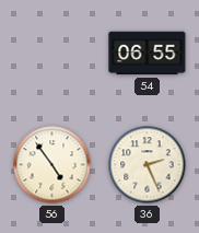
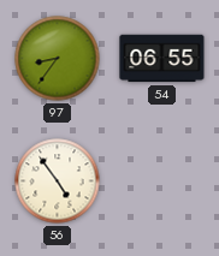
97: none -> 8:36
36: 2:26 -> none
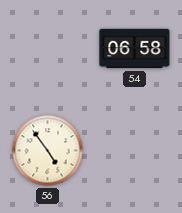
97: 8:36 -> none
54: 06:55 -> 06:58
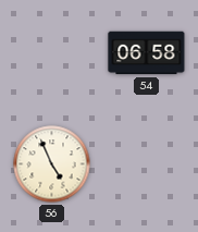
56: 4:54 -> 4:56
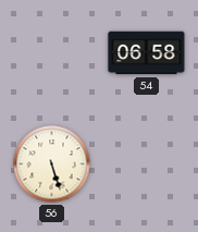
56: 4:56 -> 5:27
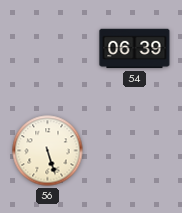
54: 06:58 -> 06:39
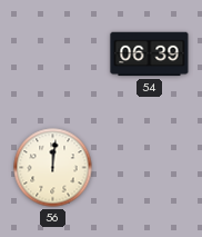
56: 5:27 -> 12:01
